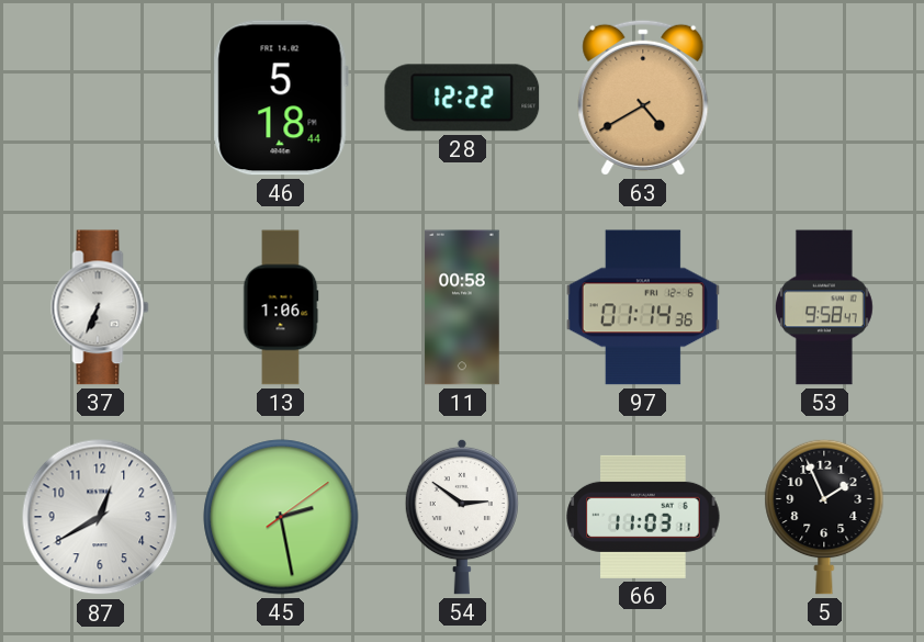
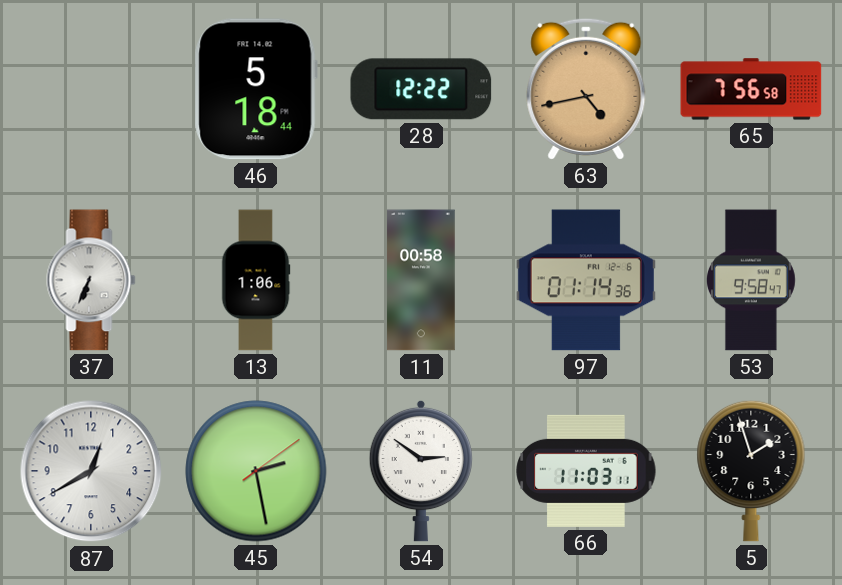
63: 4:40 -> 4:43
65: none -> 7:56
5: 1:56 -> 1:57
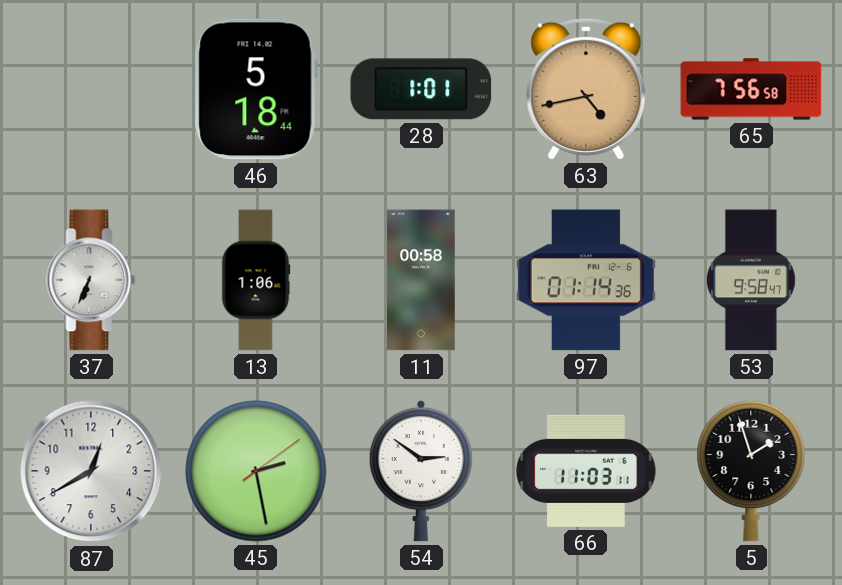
28: 12:22 -> 1:01
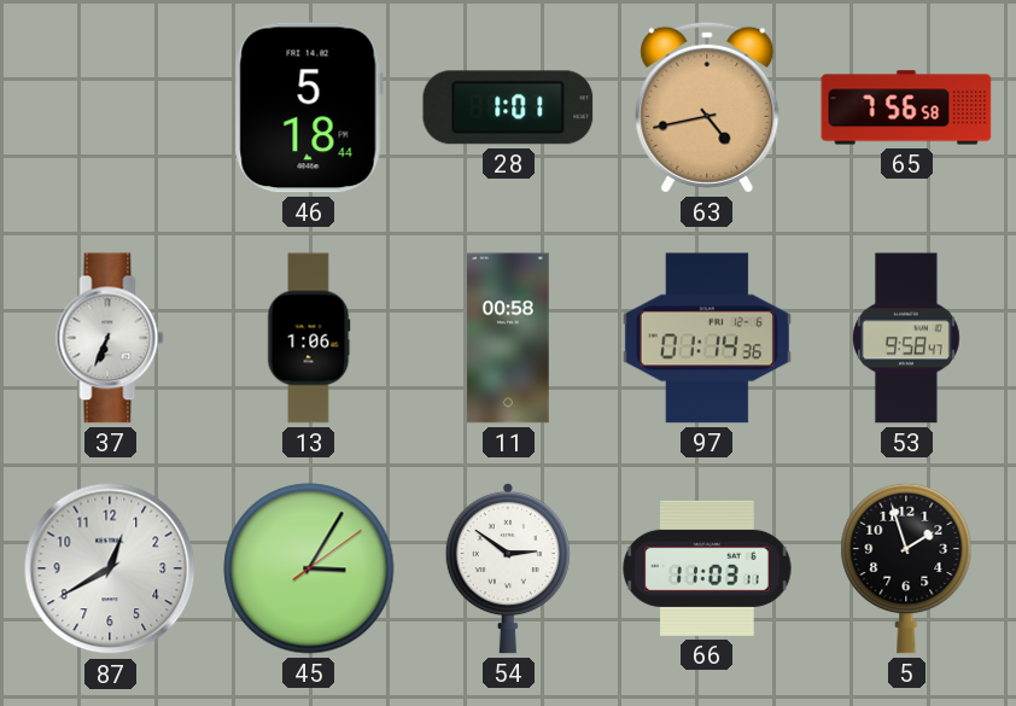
45: 2:28 -> 3:05
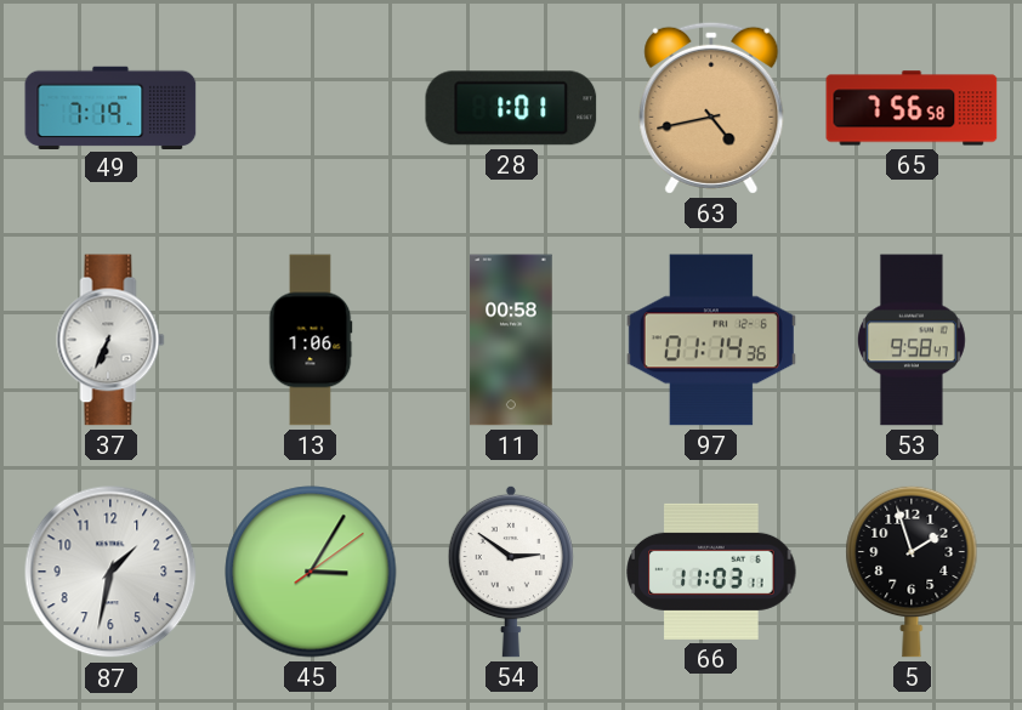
49: none -> 7:19
46: 5:18 -> none
87: 12:40 -> 1:32
